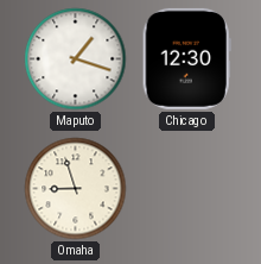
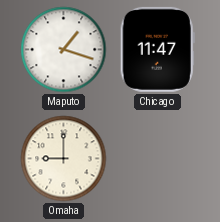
Chicago: 12:30 -> 11:47
Omaha: 8:57 -> 9:00
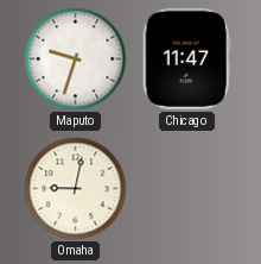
Maputo: 1:18 -> 9:33
Omaha: 9:00 -> 9:02
